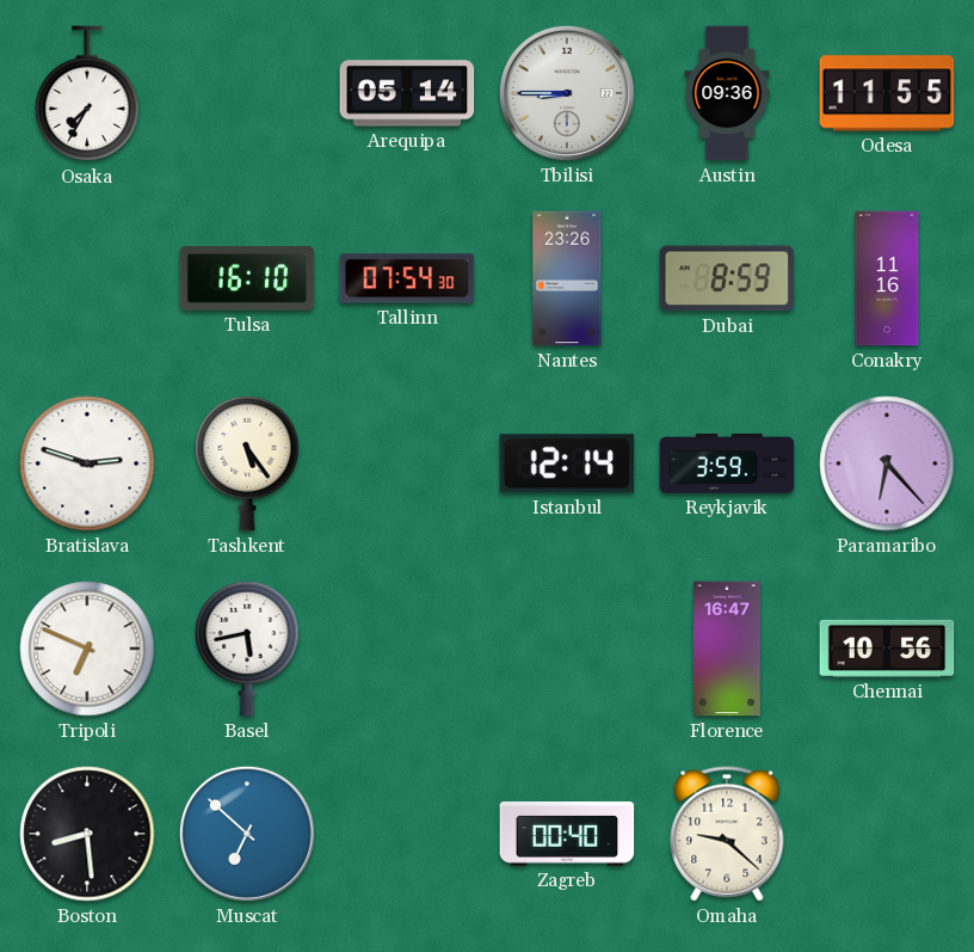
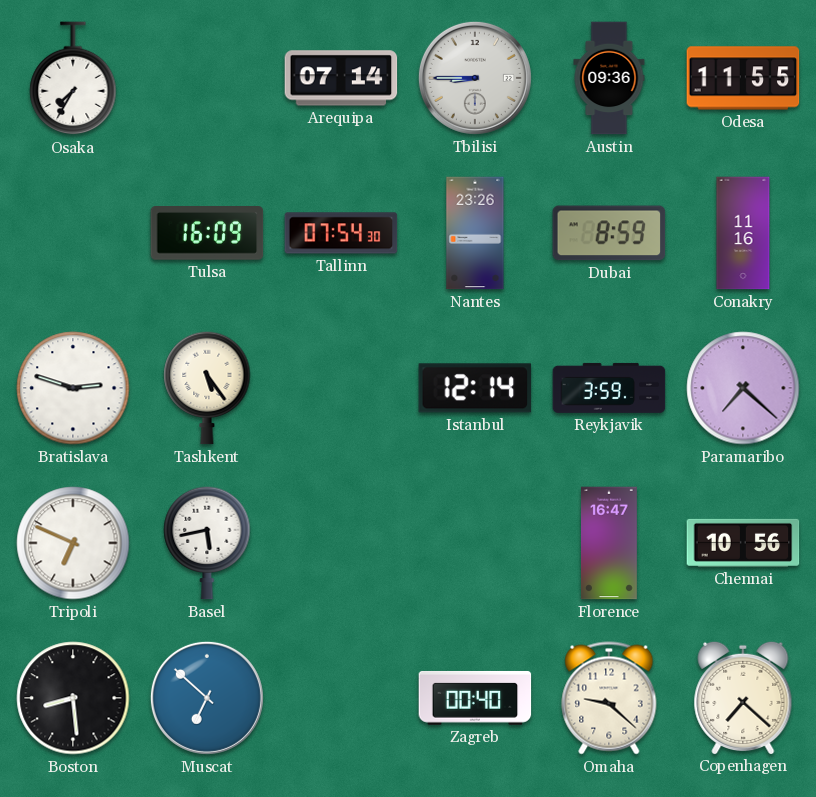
Arequipa: 05:14 -> 07:14
Tulsa: 16:10 -> 16:09
Paramaribo: 6:23 -> 7:22
Copenhagen: none -> 7:22
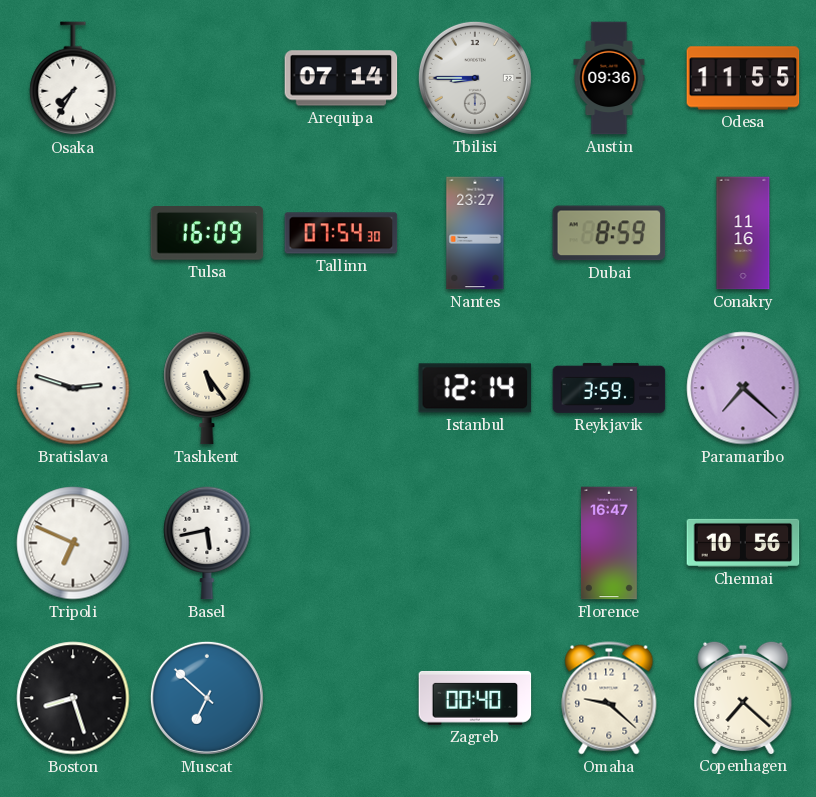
Nantes: 23:26 -> 23:27
Boston: 8:29 -> 8:27
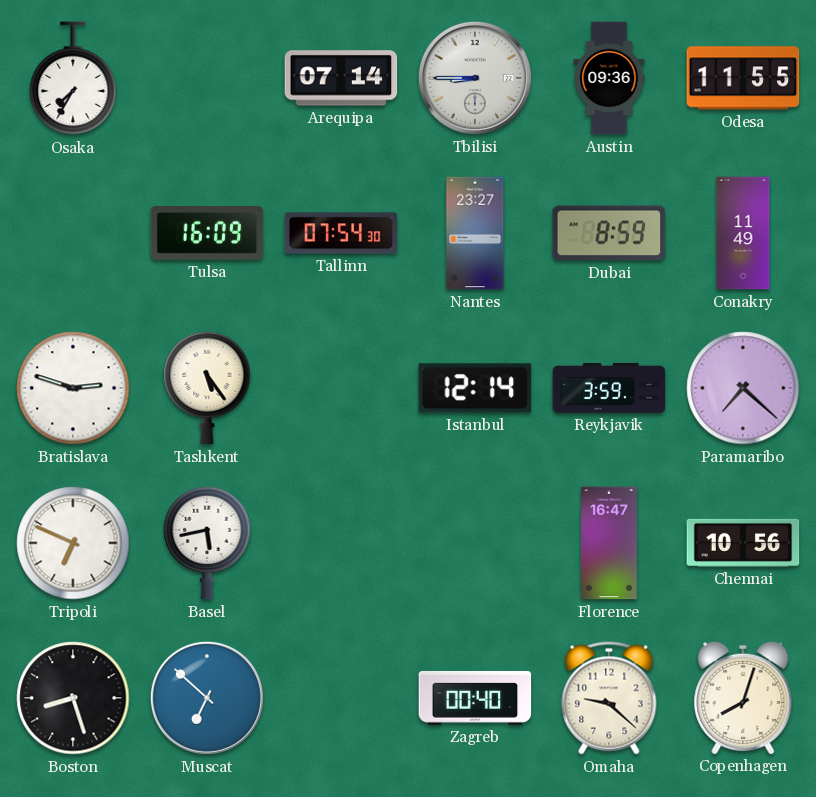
Conakry: 11:16 -> 11:49
Copenhagen: 7:22 -> 8:03
